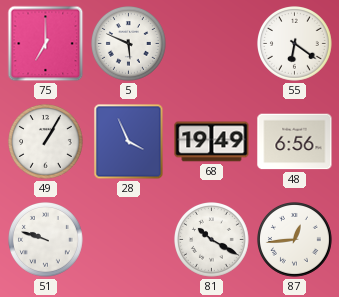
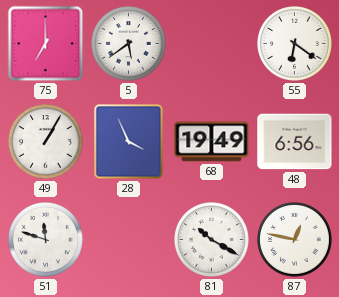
5: 5:49 -> 5:39
51: 9:48 -> 11:48
87: 12:44 -> 12:47
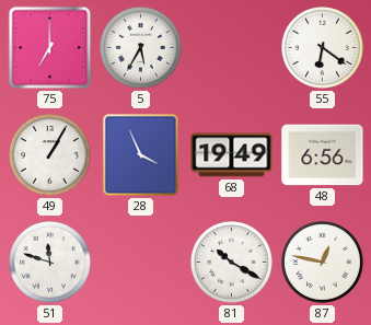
5: 5:39 -> 5:35
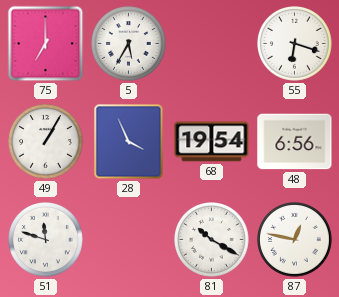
55: 6:21 -> 6:18
68: 19:49 -> 19:54
